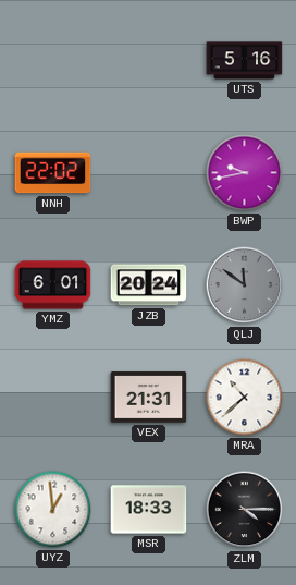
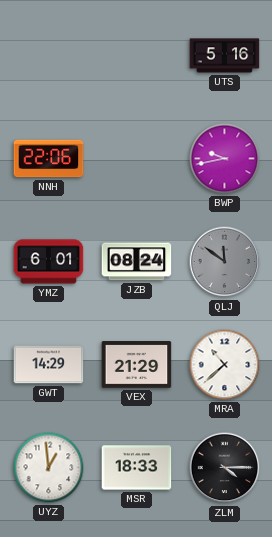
NNH: 22:02 -> 22:06
JZB: 20:24 -> 08:24
GWT: none -> 14:29
VEX: 21:31 -> 21:29
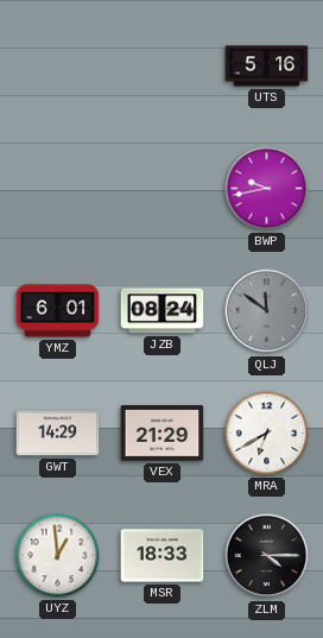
NNH: 22:06 -> none
MRA: 10:38 -> 6:40
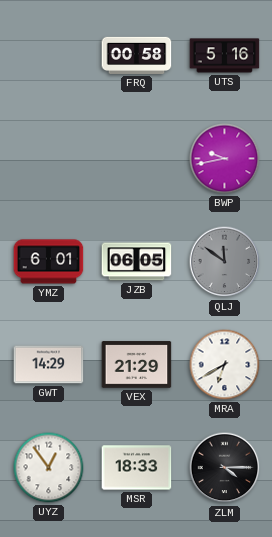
FRQ: none -> 00:58
JZB: 08:24 -> 06:05
UYZ: 12:59 -> 12:54
